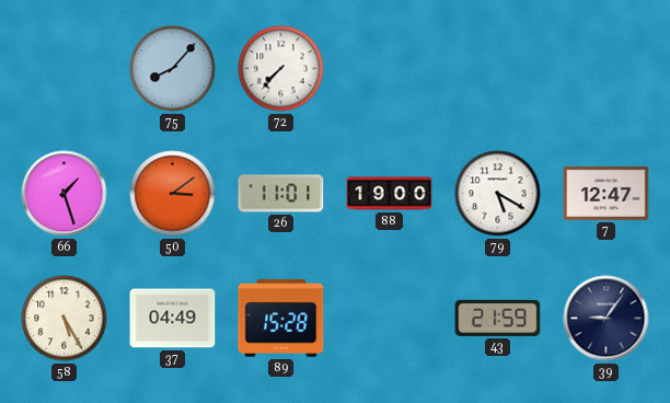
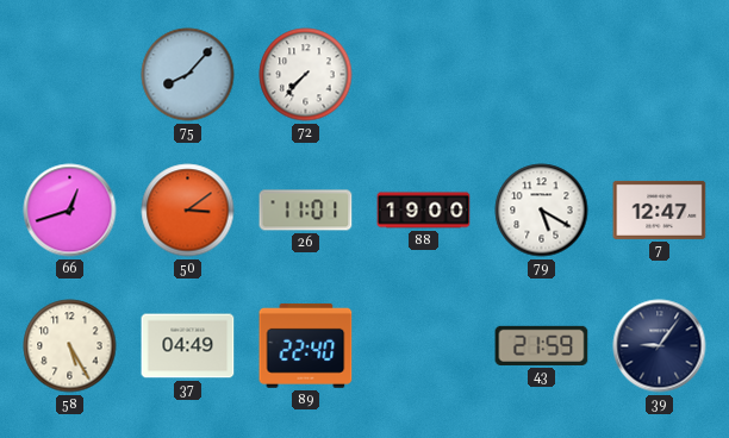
66: 1:27 -> 12:42
89: 15:28 -> 22:40
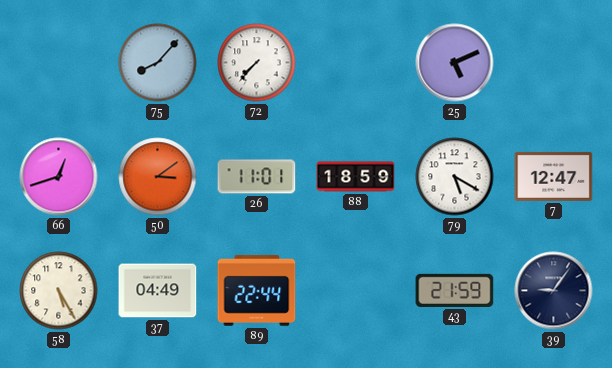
25: none -> 5:11
88: 19:00 -> 18:59
89: 22:40 -> 22:44
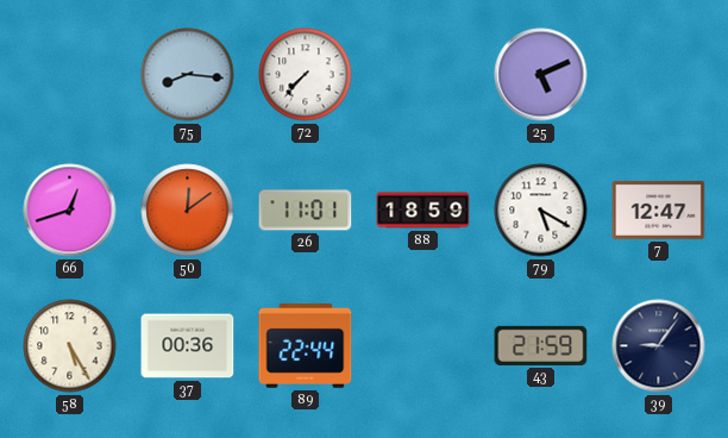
75: 8:07 -> 8:16
50: 3:09 -> 12:09
37: 04:49 -> 00:36
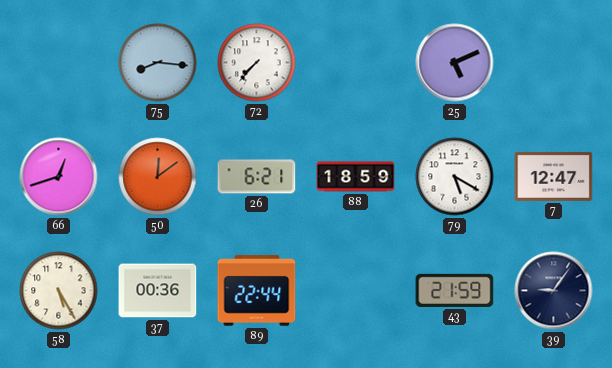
26: 11:01 -> 6:21
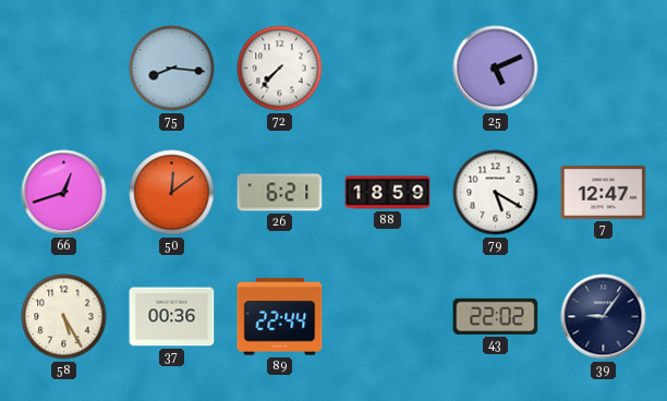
43: 21:59 -> 22:02
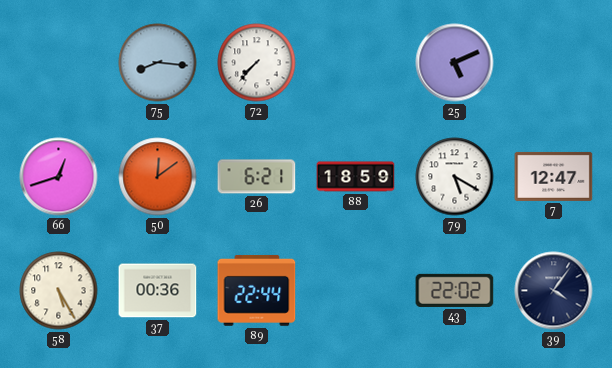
39: 9:06 -> 4:06
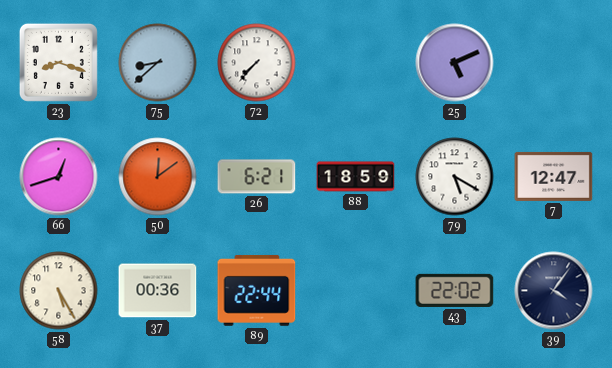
23: none -> 8:18
75: 8:16 -> 8:38
